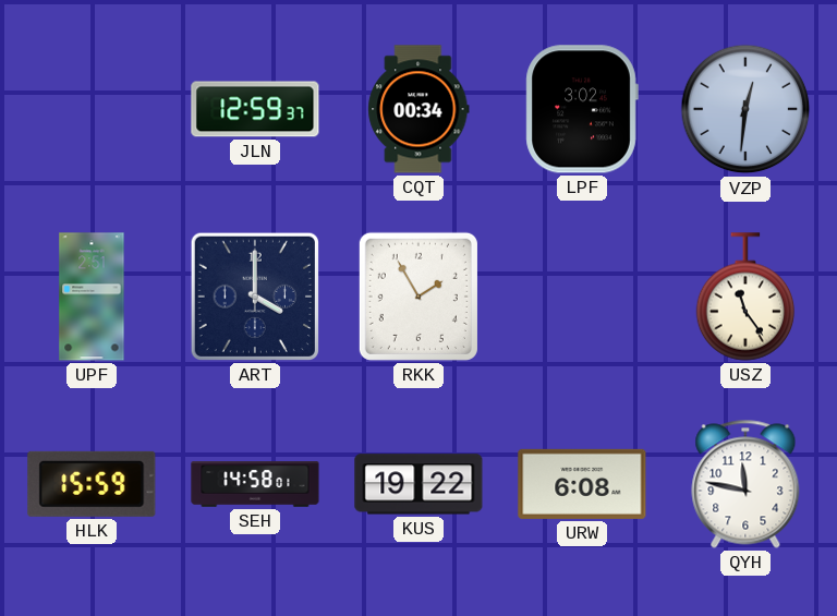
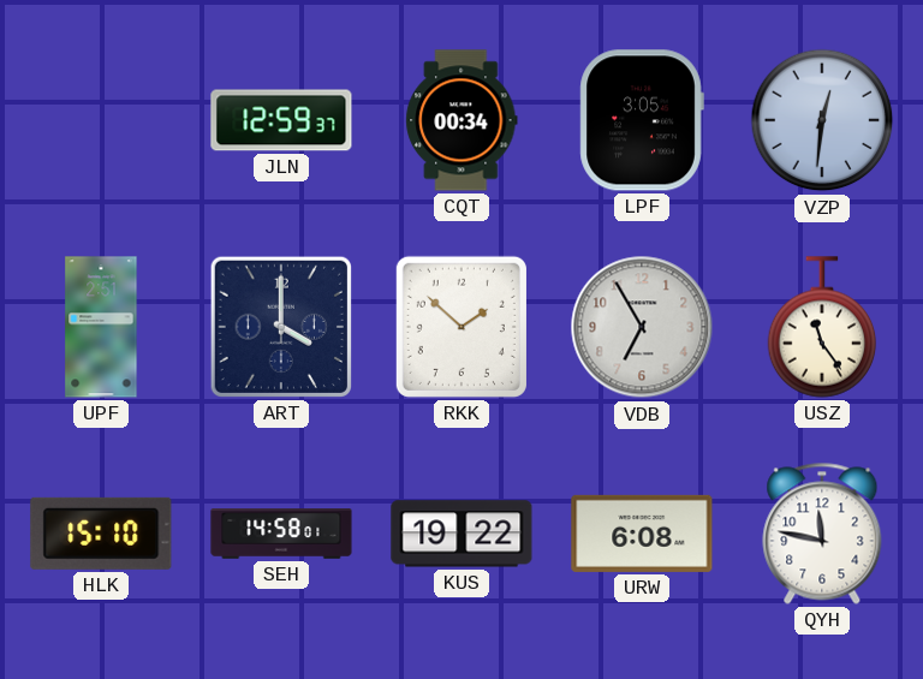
LPF: 3:02 -> 3:05
RKK: 1:55 -> 1:52
VDB: none -> 6:55
HLK: 15:59 -> 15:10
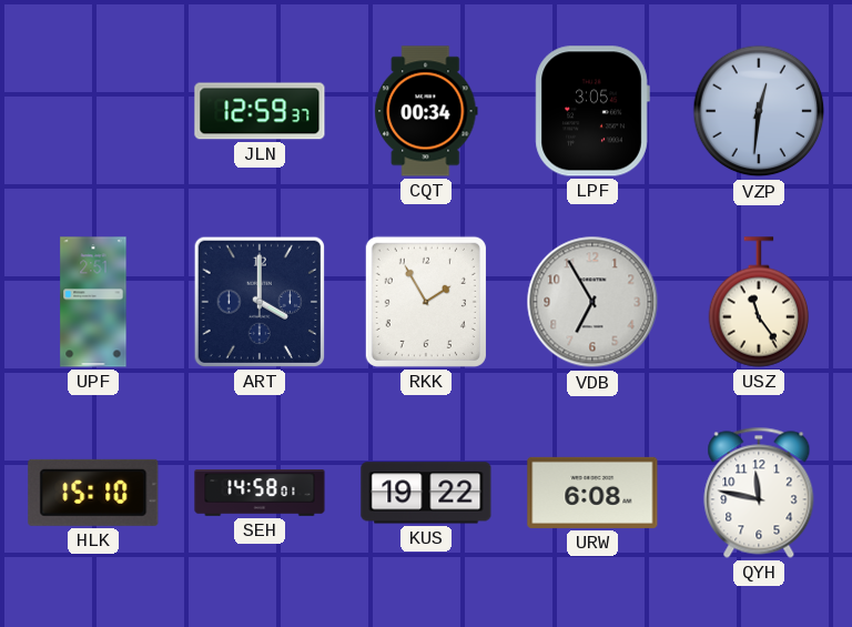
RKK: 1:52 -> 1:55
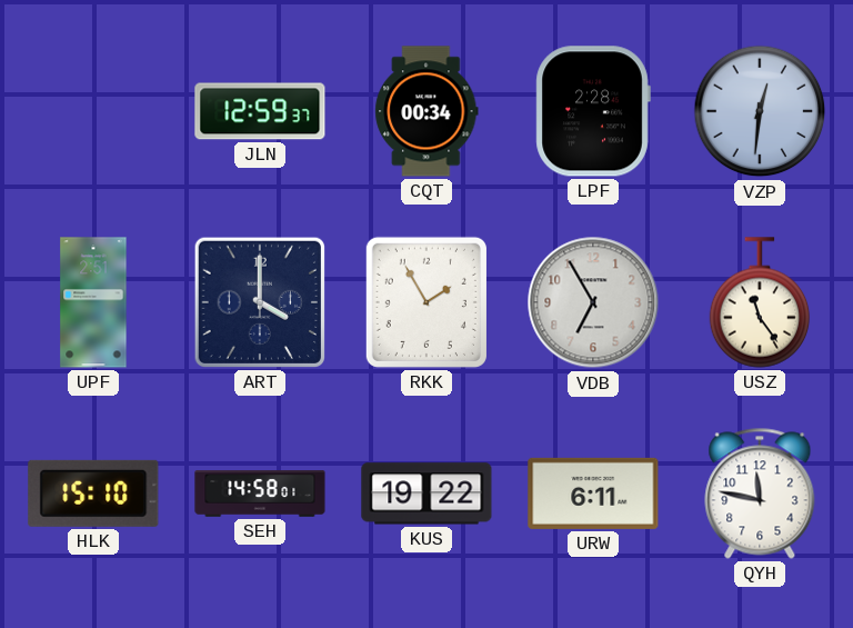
LPF: 3:05 -> 2:28
URW: 6:08 -> 6:11
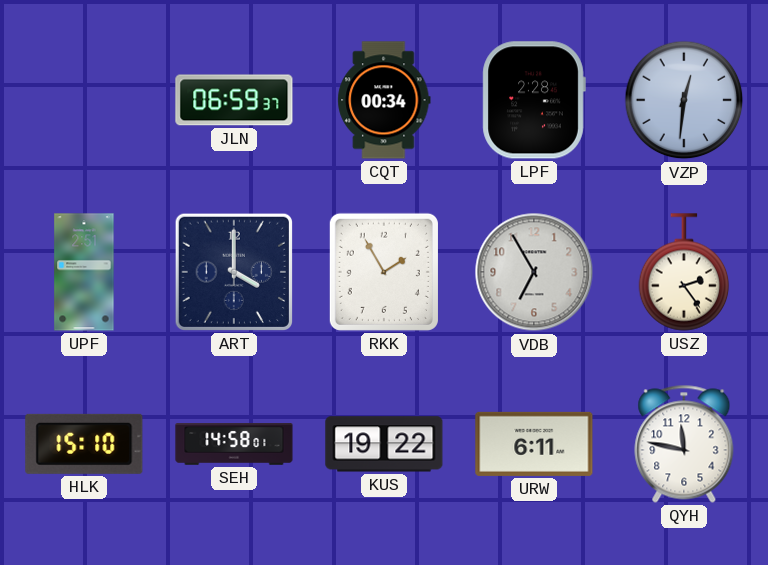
JLN: 12:59 -> 06:59
USZ: 11:24 -> 2:24
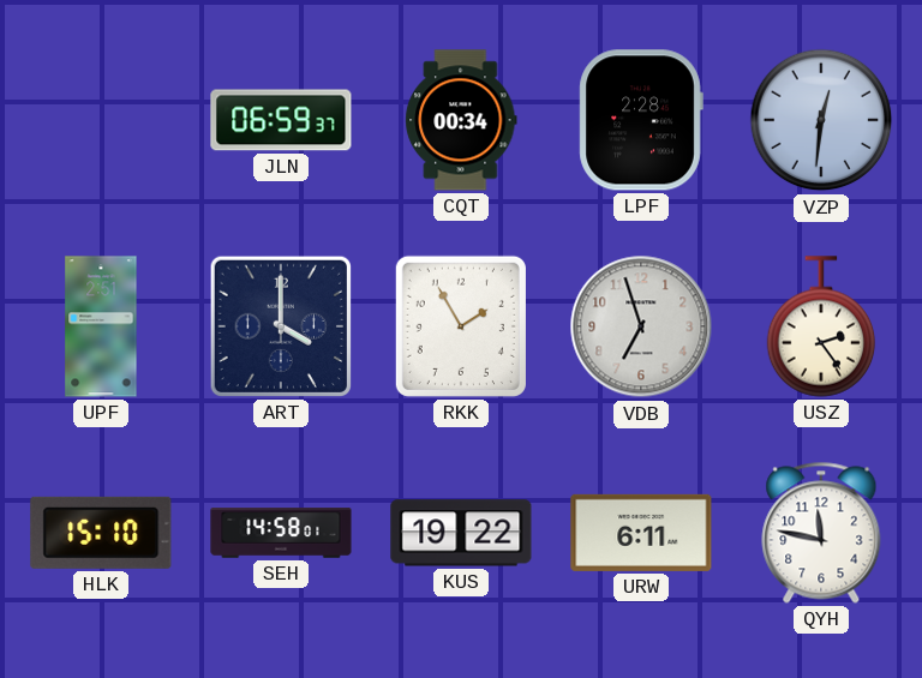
VDB: 6:55 -> 6:57
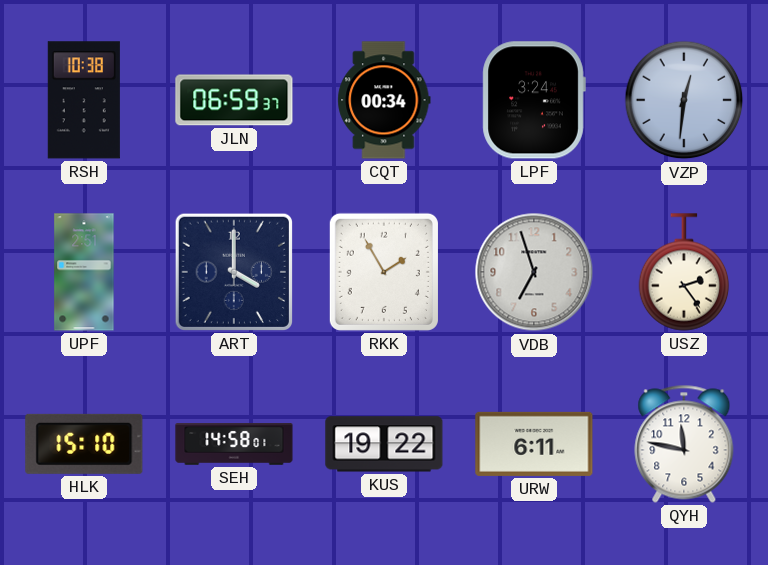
RSH: none -> 10:38
LPF: 2:28 -> 3:24
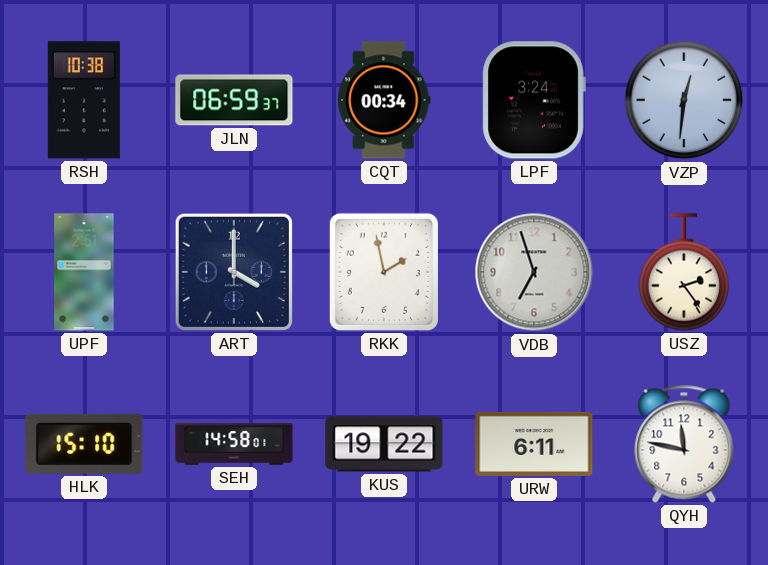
RKK: 1:55 -> 1:58
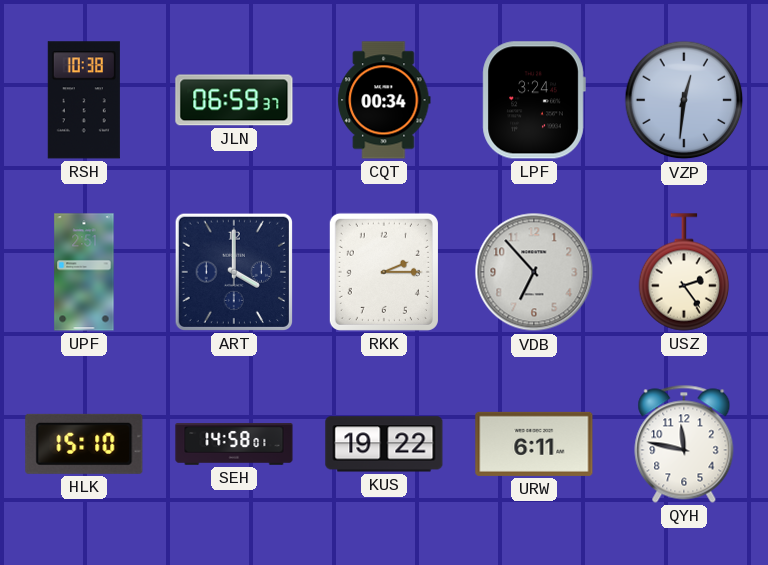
RKK: 1:58 -> 2:15
VDB: 6:57 -> 6:53
